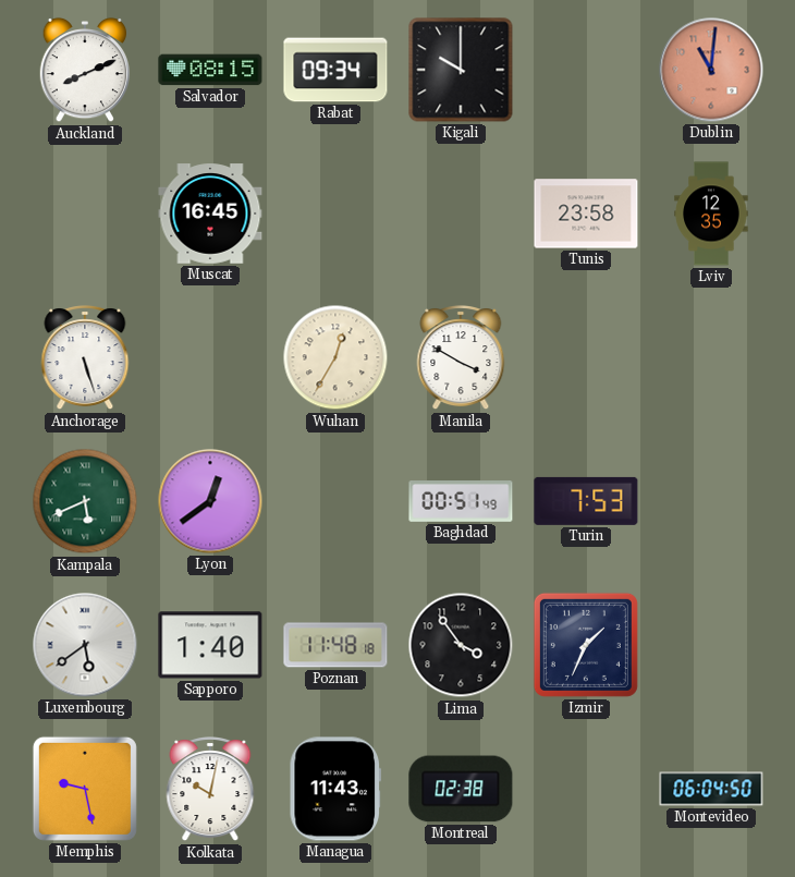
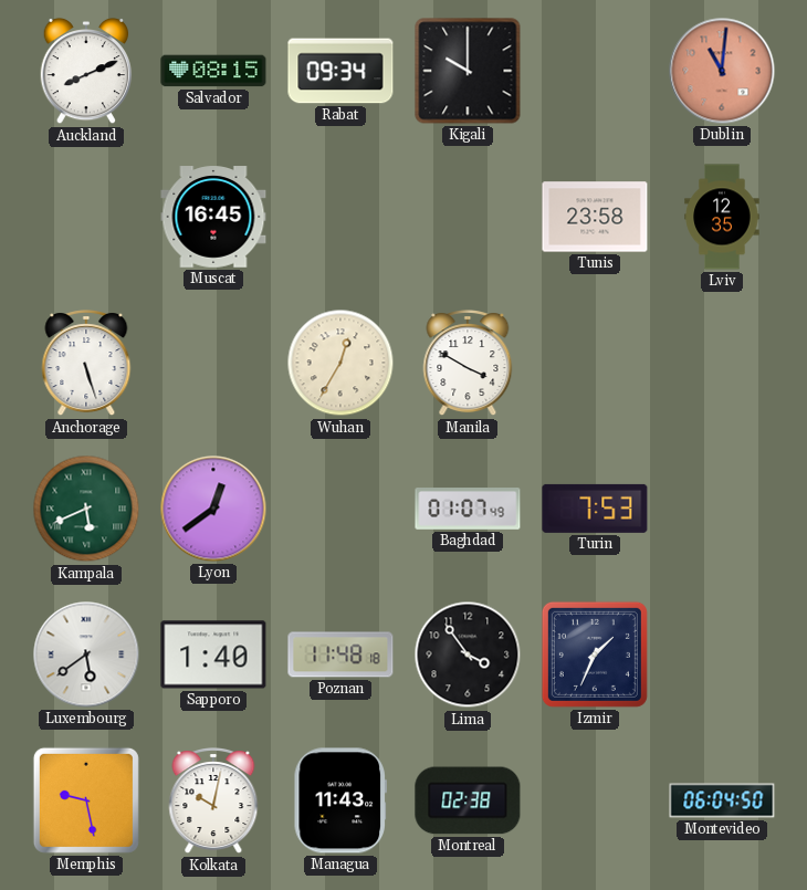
Baghdad: 00:51 -> 01:07
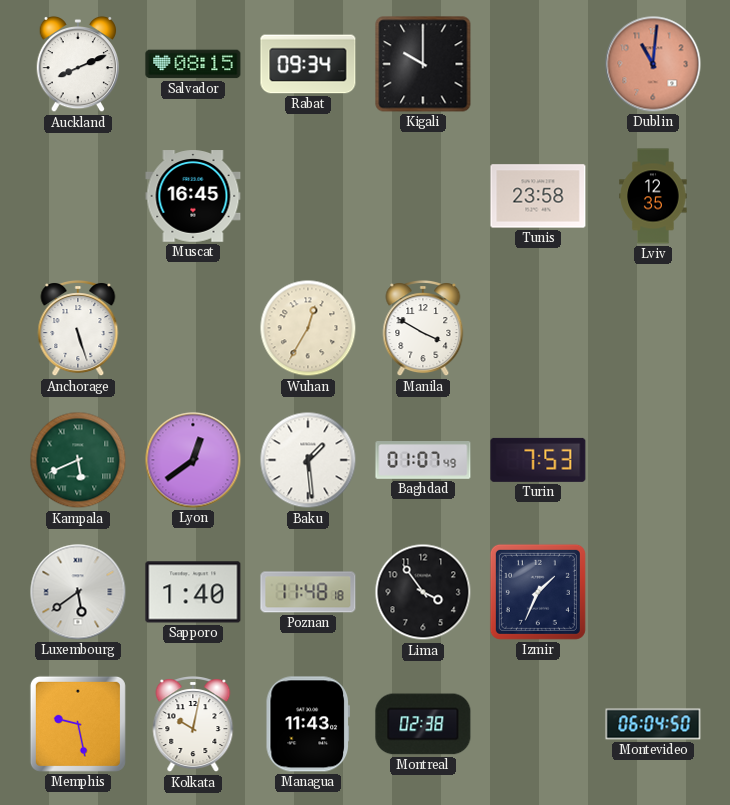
Baku: none -> 1:29
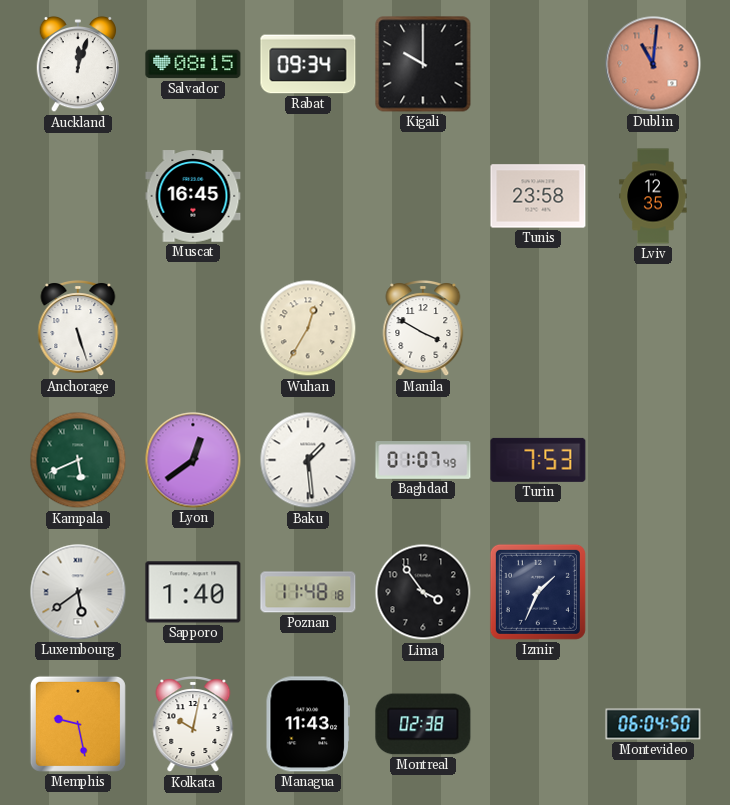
Auckland: 8:11 -> 12:03
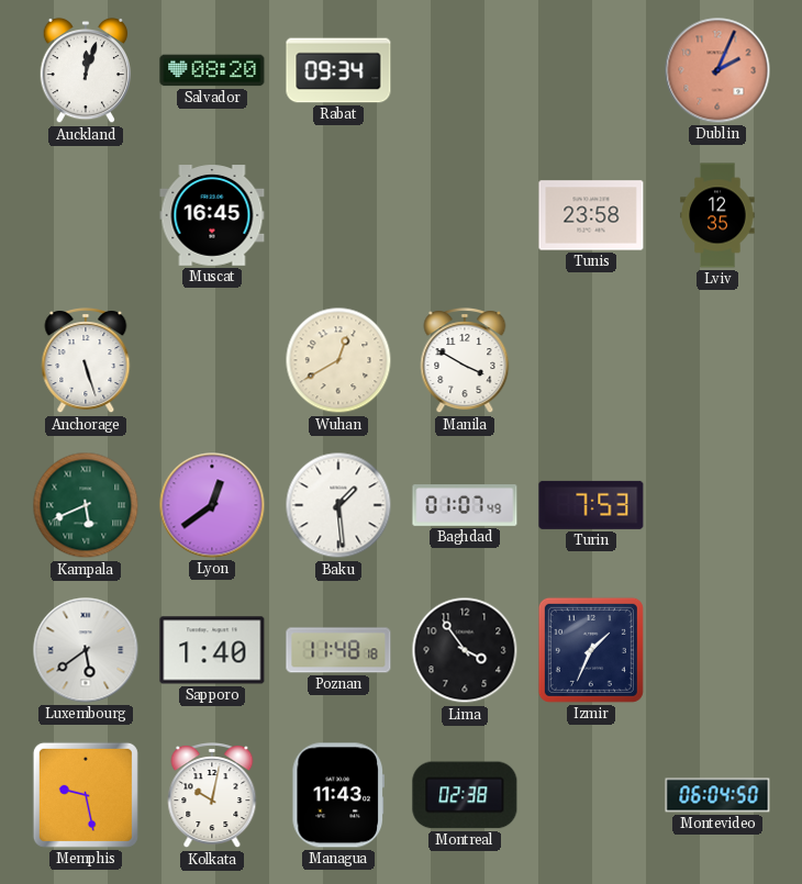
Salvador: 08:15 -> 08:20
Kigali: 10:00 -> none
Dublin: 11:01 -> 2:04
Wuhan: 12:35 -> 12:40
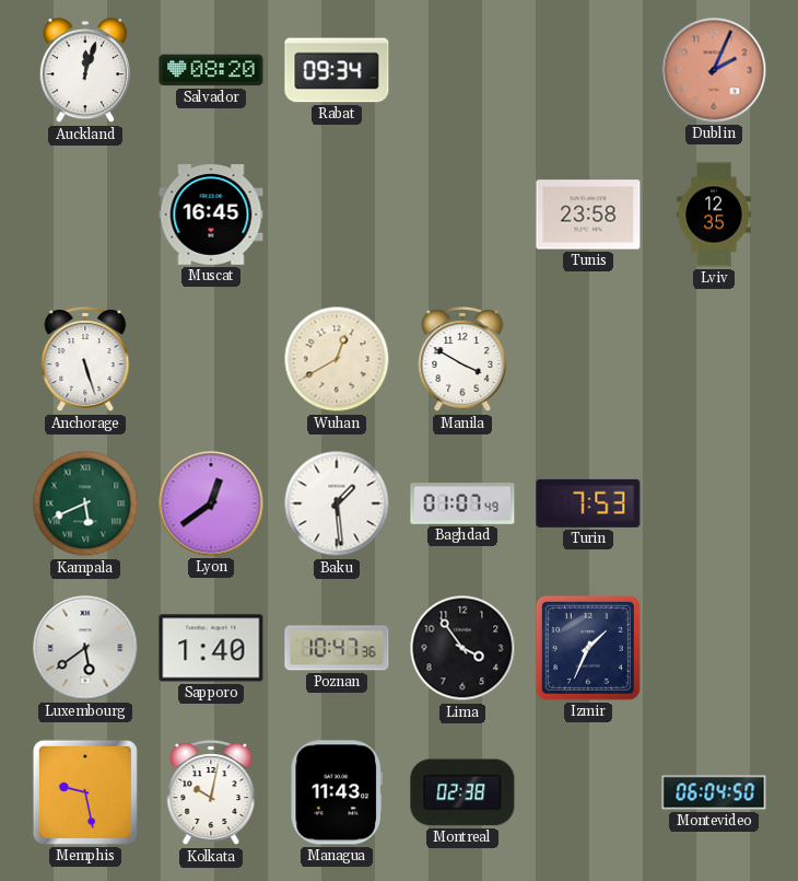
Poznan: 11:48 -> 10:47
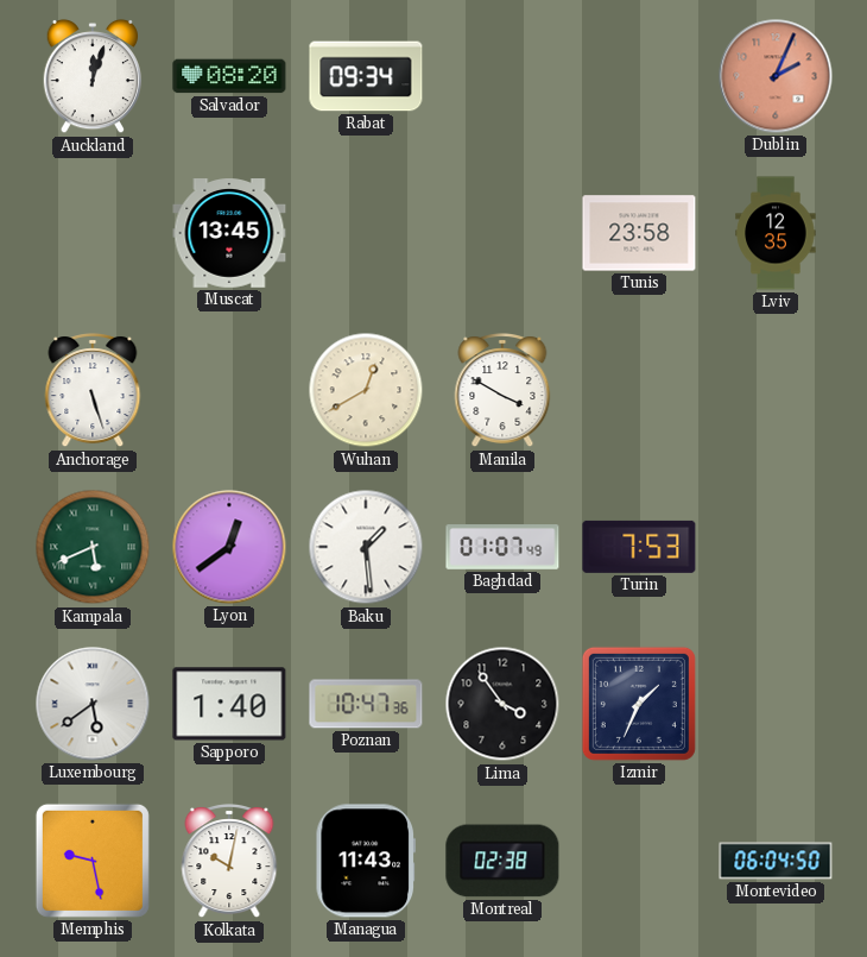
Muscat: 16:45 -> 13:45
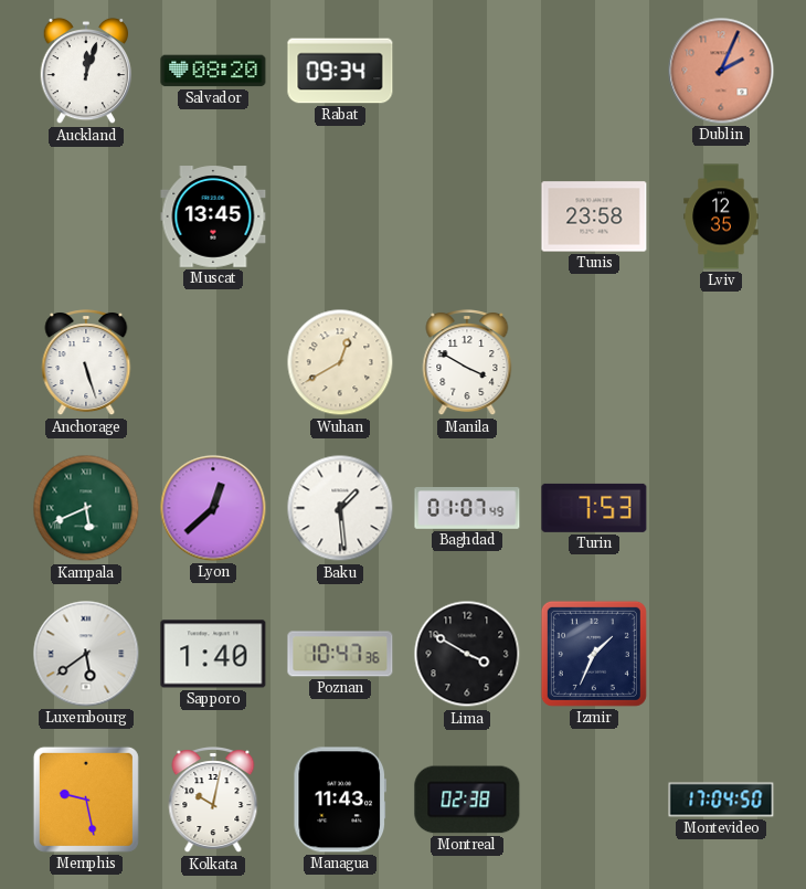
Lyon: 12:39 -> 12:38
Lima: 3:54 -> 3:50
Montevideo: 06:04 -> 17:04
